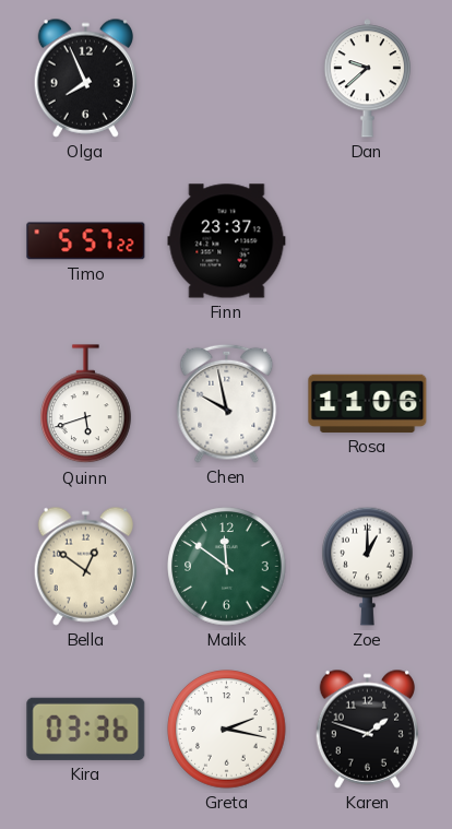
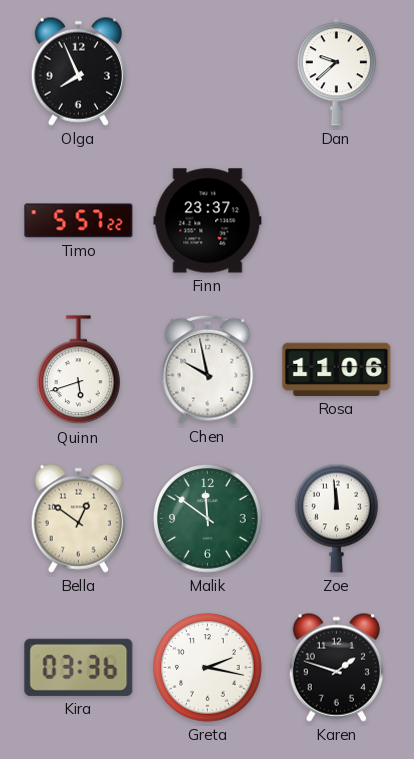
Zoe: 1:00 -> 11:59
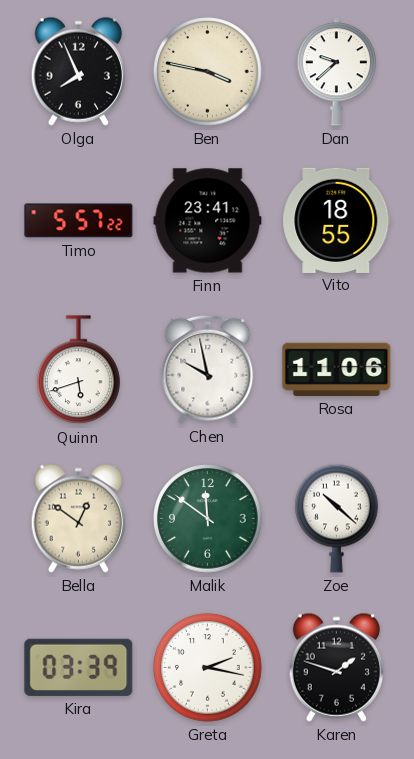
Ben: none -> 3:47
Finn: 23:37 -> 23:41
Vito: none -> 18:55
Zoe: 11:59 -> 10:22
Kira: 03:36 -> 03:39
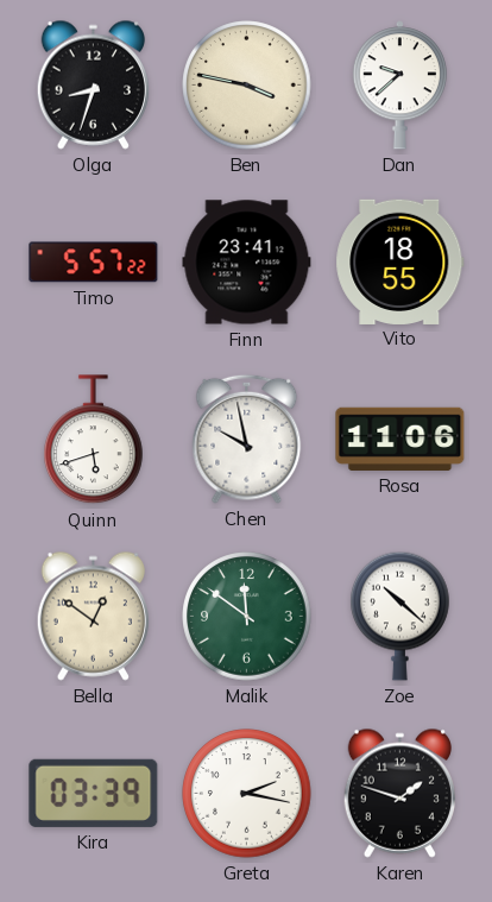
Olga: 7:56 -> 8:33
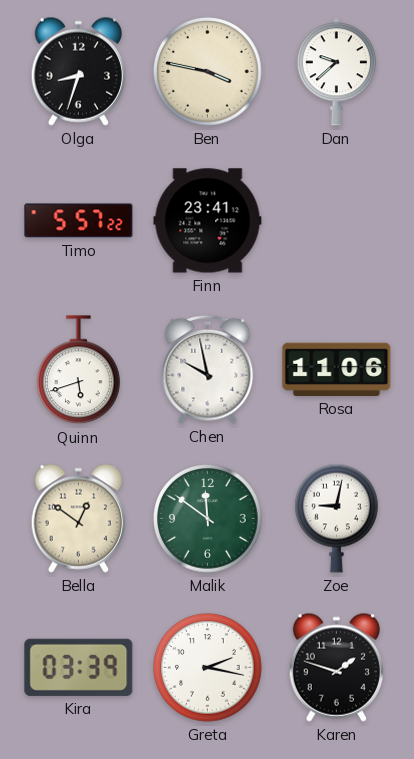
Vito: 18:55 -> none
Zoe: 10:22 -> 9:02
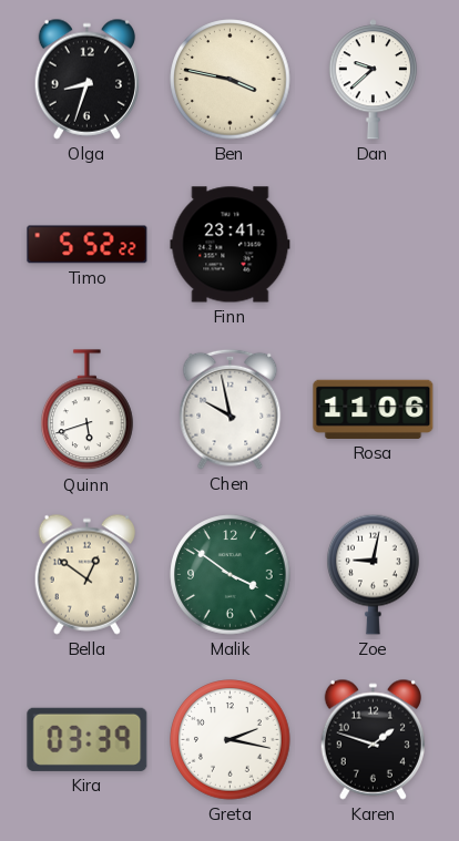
Timo: 5:57 -> 5:52
Malik: 11:51 -> 3:51
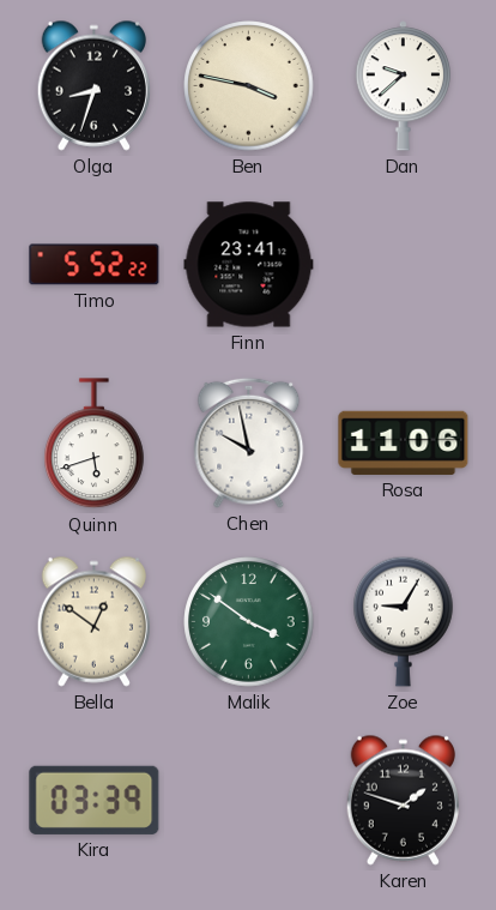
Zoe: 9:02 -> 9:05
Greta: 2:17 -> none
